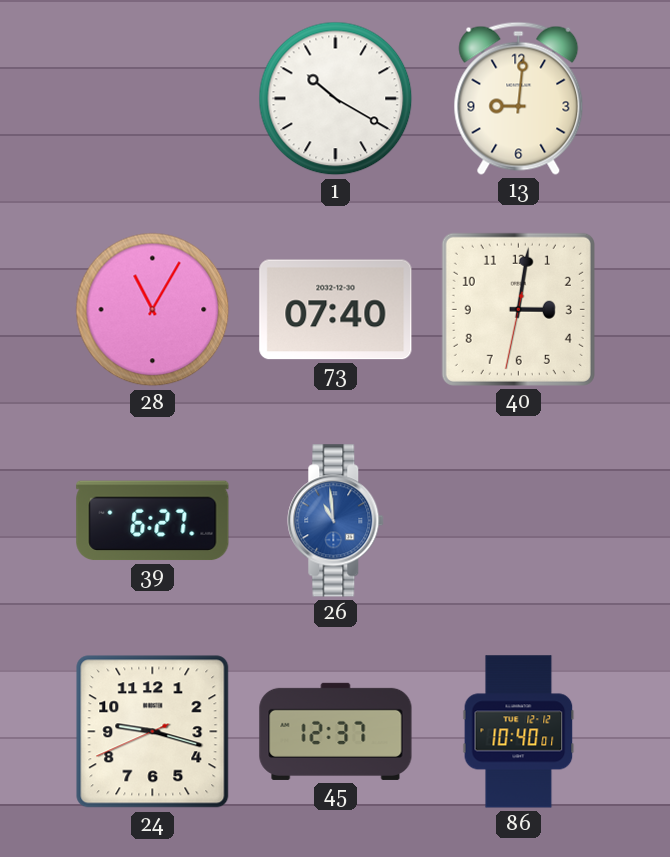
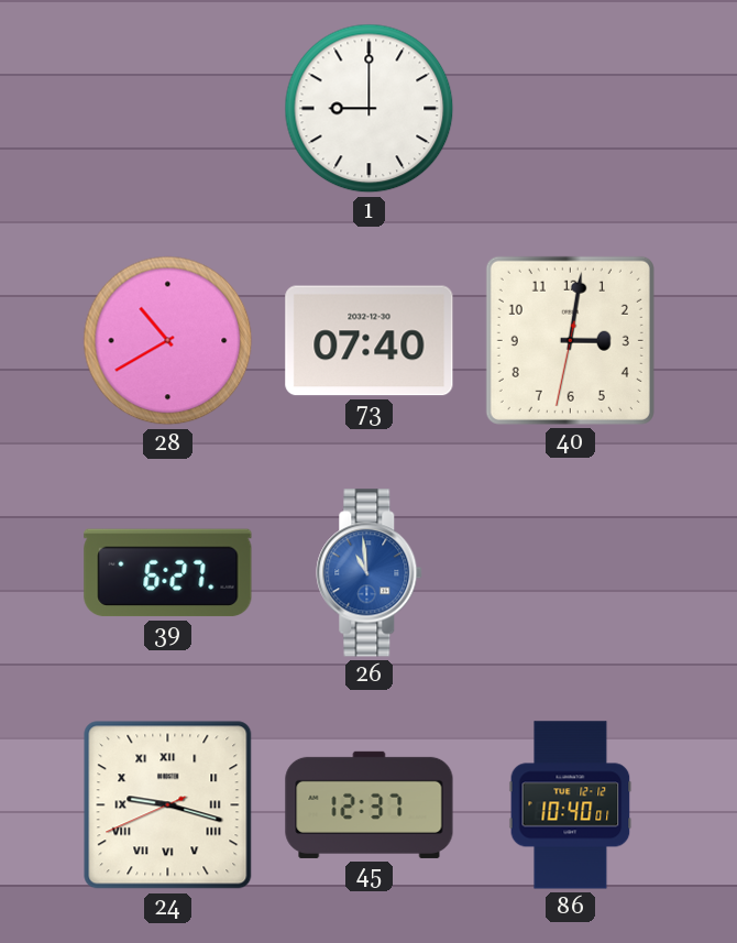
1: 10:20 -> 9:00
13: 9:01 -> none
28: 11:05 -> 10:40
24 numerals: Arabic -> Roman
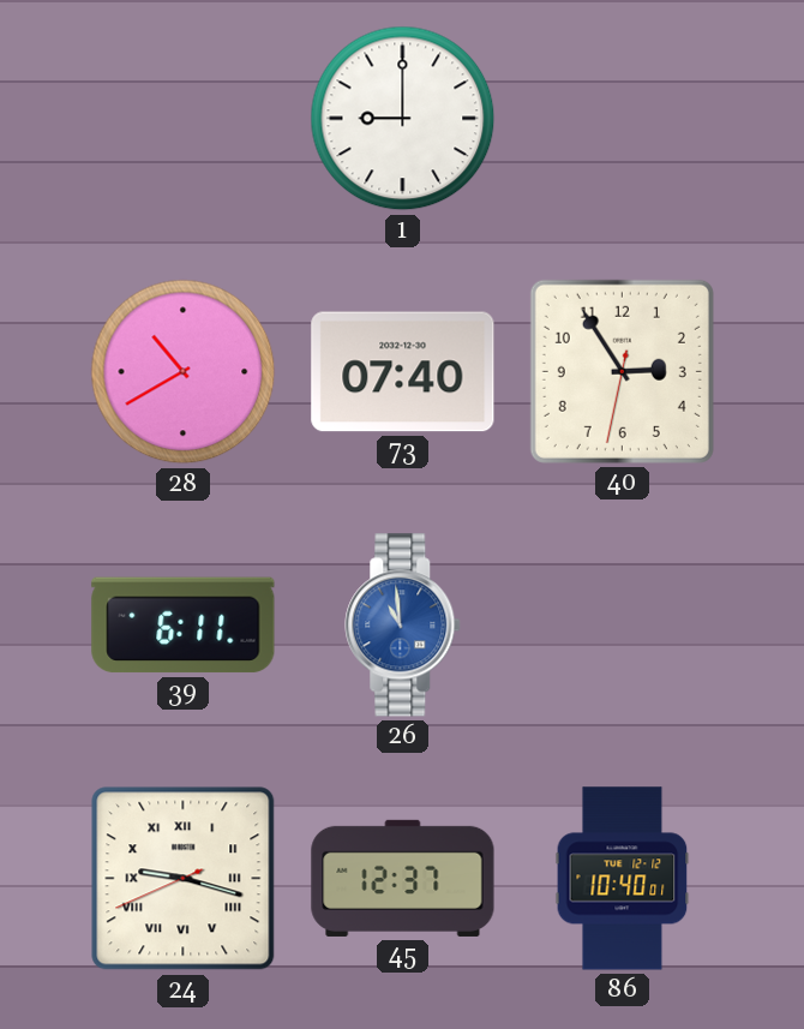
40: 3:01 -> 2:54
39: 6:27 -> 6:11
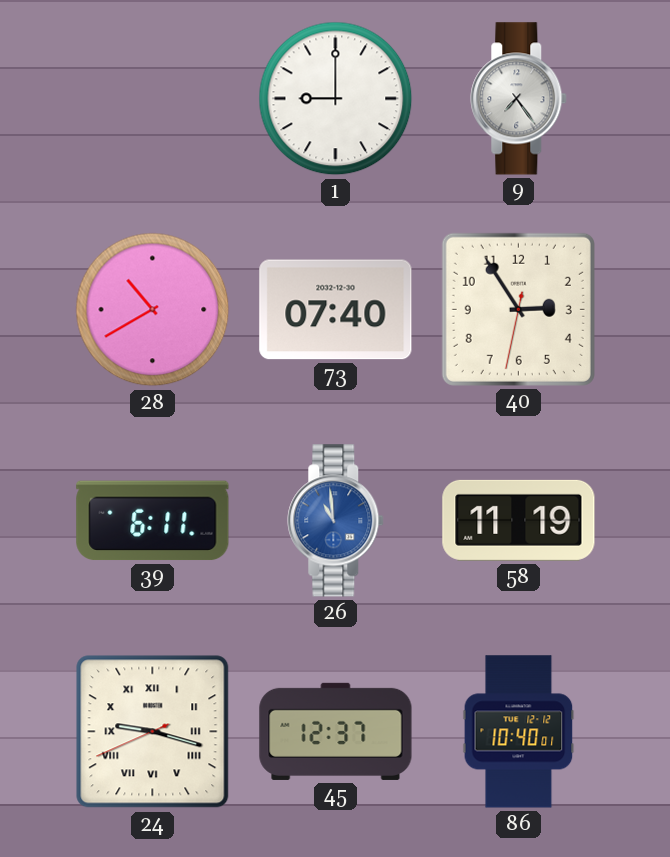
9: none -> 7:24
58: none -> 11:19
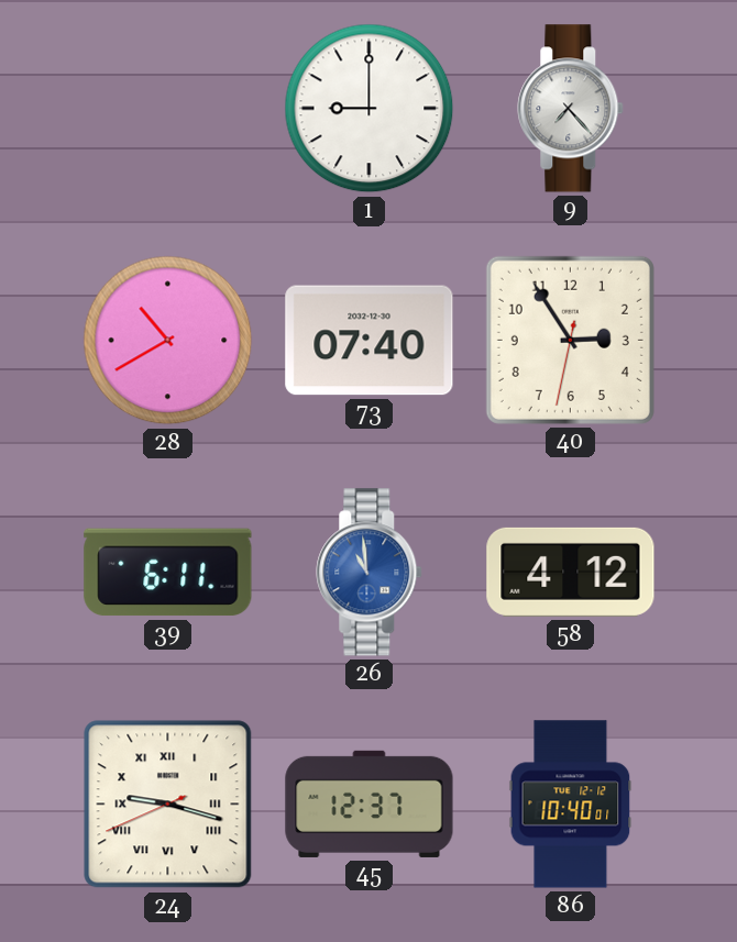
9: 7:24 -> 7:23
58: 11:19 -> 4:12
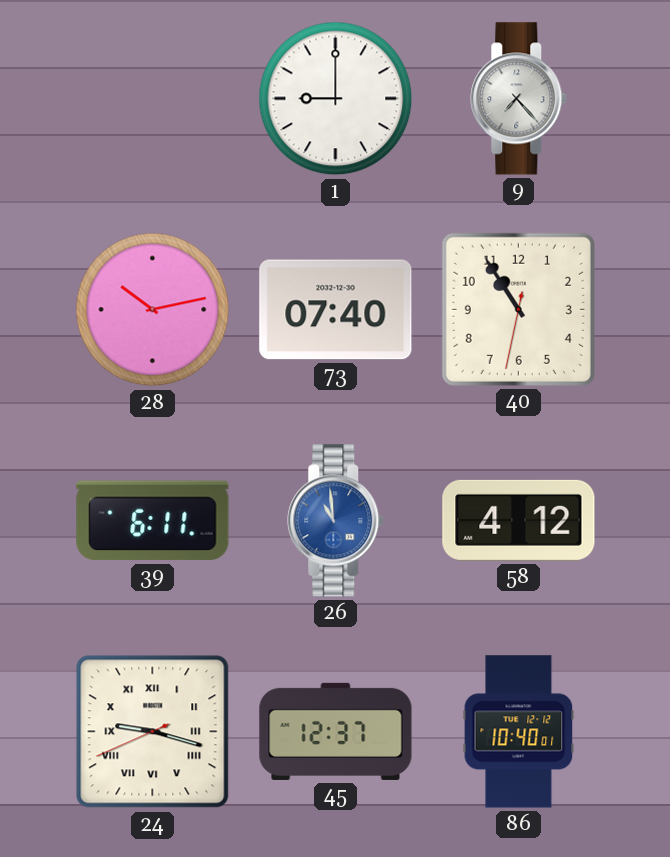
28: 10:40 -> 10:13
40: 2:54 -> 10:54
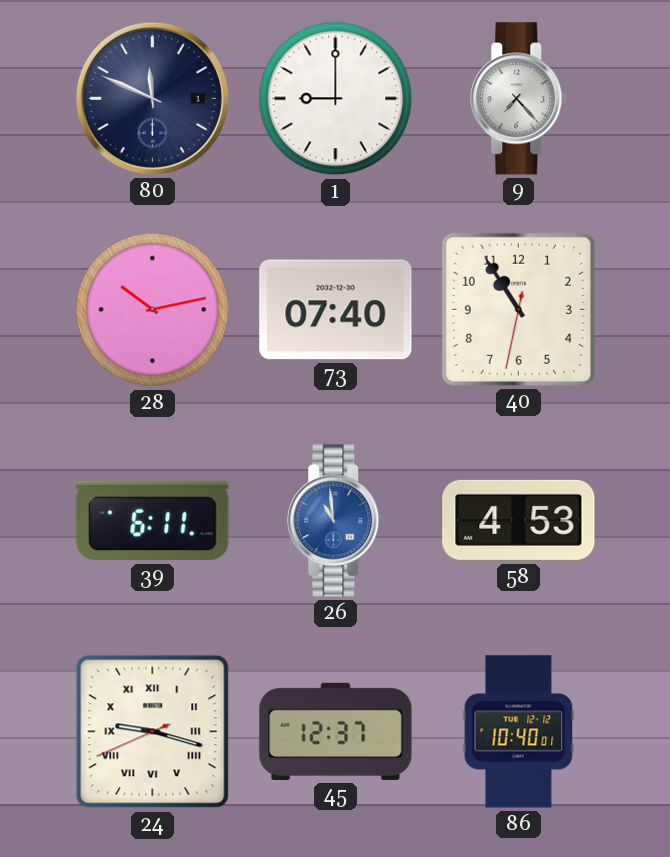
80: none -> 11:49
58: 4:12 -> 4:53
